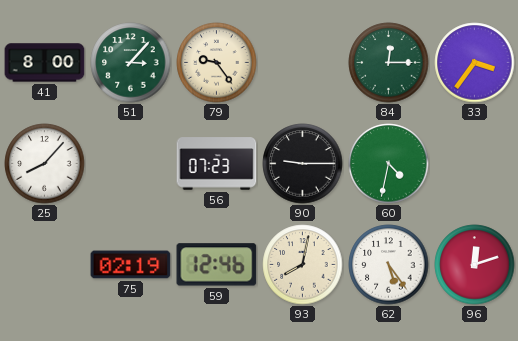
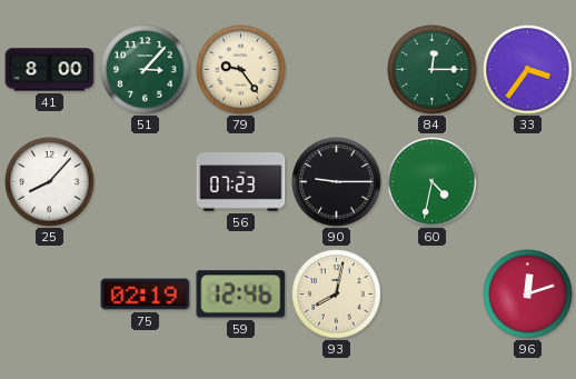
62: 5:24 -> none
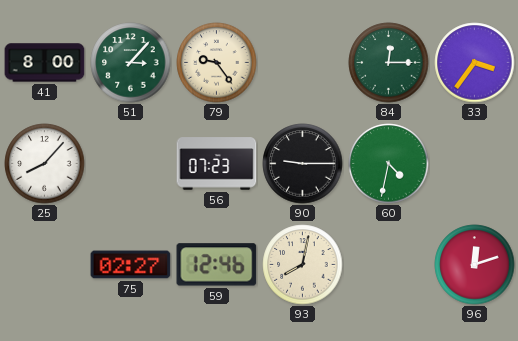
75: 02:19 -> 02:27
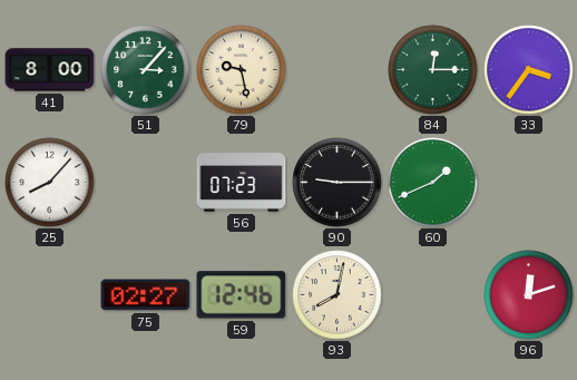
79: 9:24 -> 9:28
60: 4:32 -> 1:41
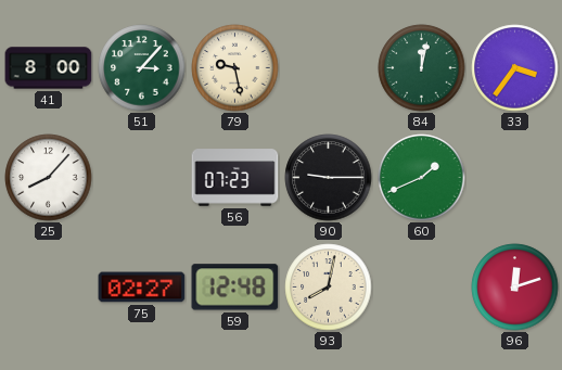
84: 12:15 -> 12:02
59: 12:46 -> 12:48
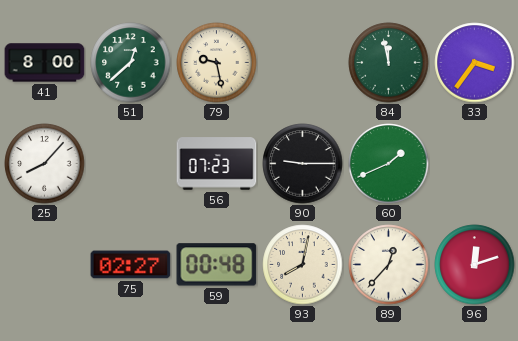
51: 3:07 -> 12:38
84: 12:02 -> 11:58
59: 12:48 -> 00:48
89: none -> 12:37
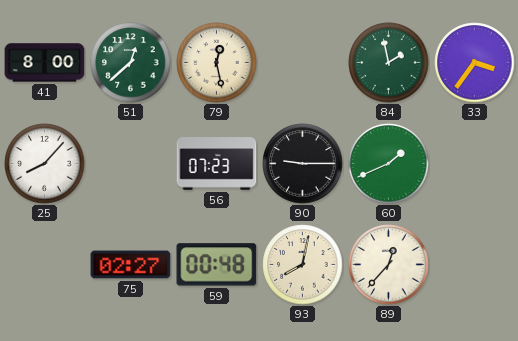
79: 9:28 -> 12:28
84: 11:58 -> 1:58
96: 12:12 -> none
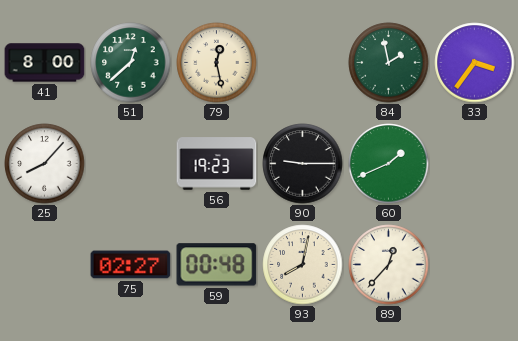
56: 07:23 -> 19:23
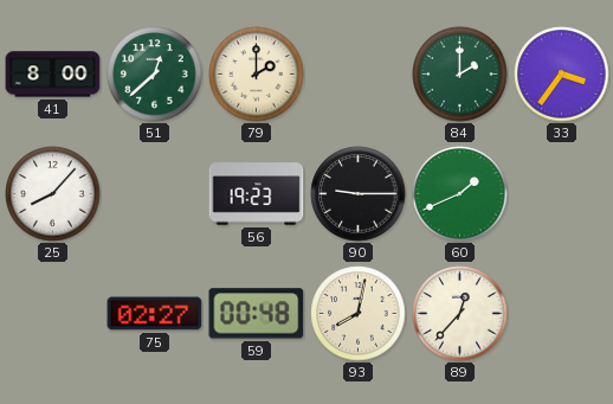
79: 12:28 -> 2:00
84: 1:58 -> 2:00
